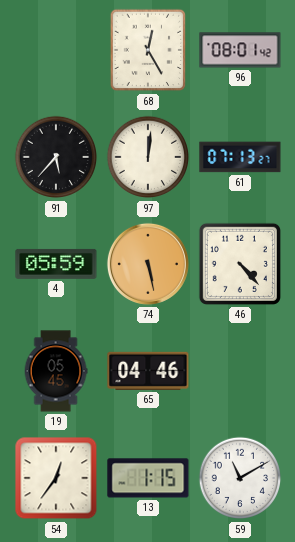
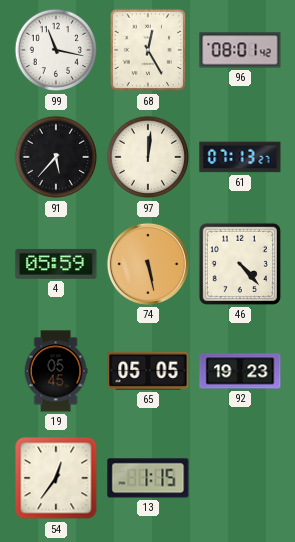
99: none -> 11:17
65: 04:46 -> 05:05
92: none -> 19:23
59: 11:10 -> none
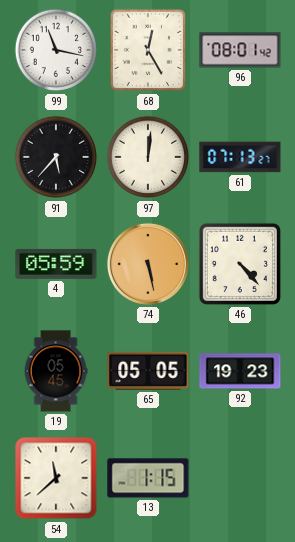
54: 12:36 -> 11:38
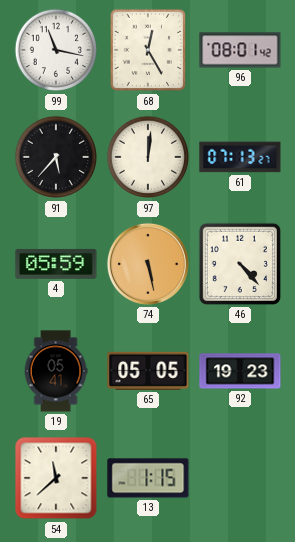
19: 05:45 -> 05:41
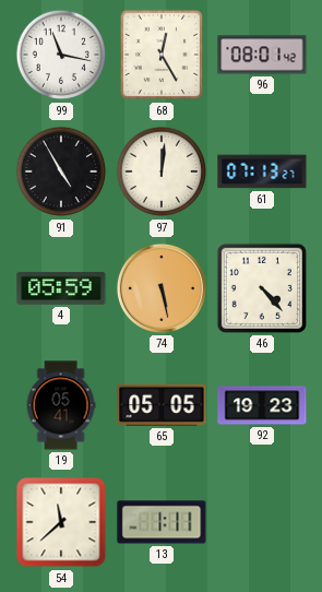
91: 5:37 -> 4:55
13: 1:15 -> 1:11
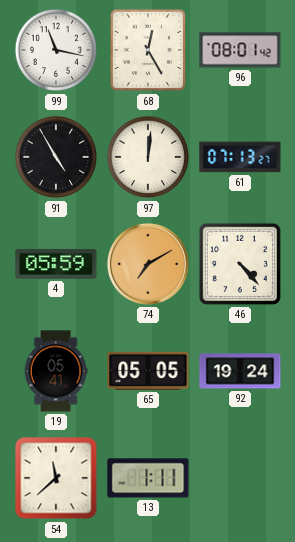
74: 5:28 -> 7:10
92: 19:23 -> 19:24
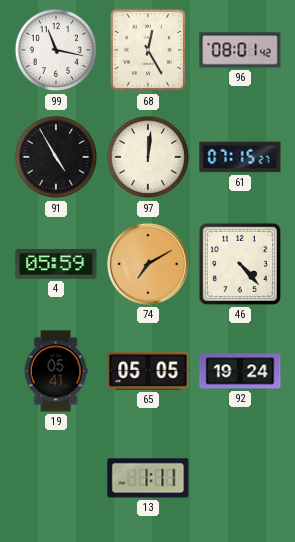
61: 07:13 -> 07:15
54: 11:38 -> none
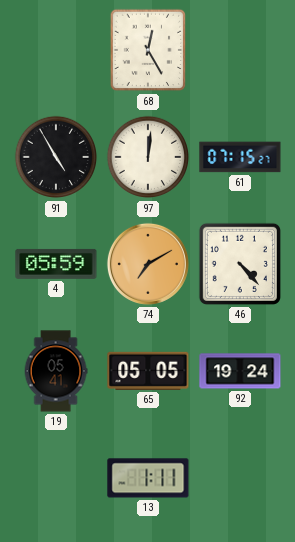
99: 11:17 -> none
96: 08:01 -> none
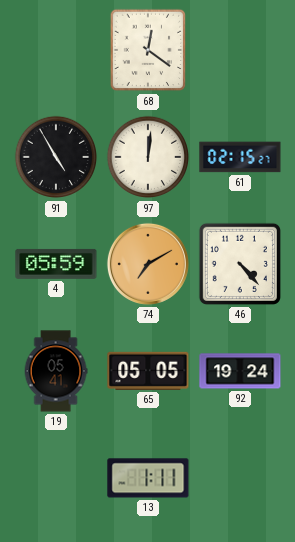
68: 12:25 -> 12:21
61: 07:15 -> 02:15
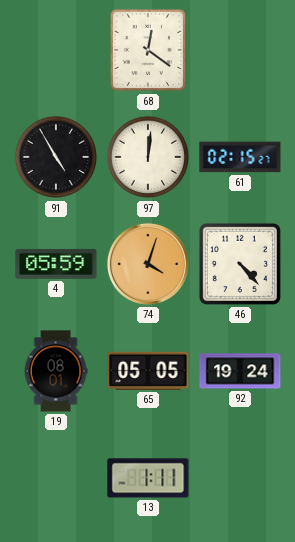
74: 7:10 -> 4:03
19: 05:41 -> 08:01
